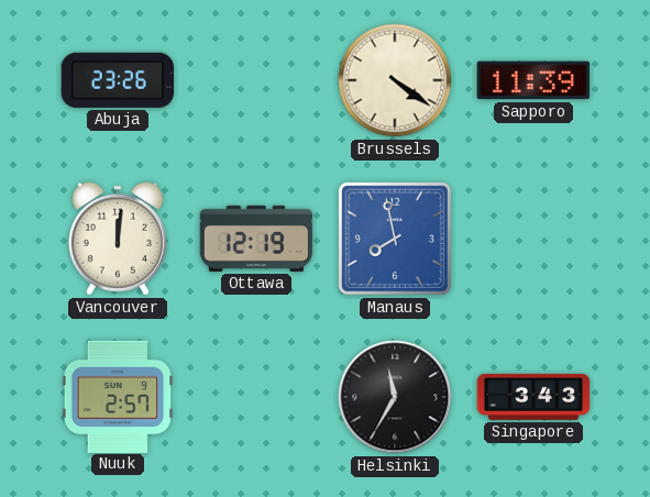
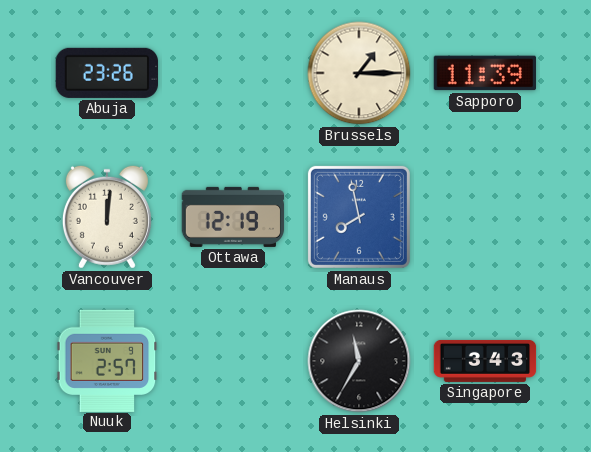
Brussels: 4:21 -> 1:15
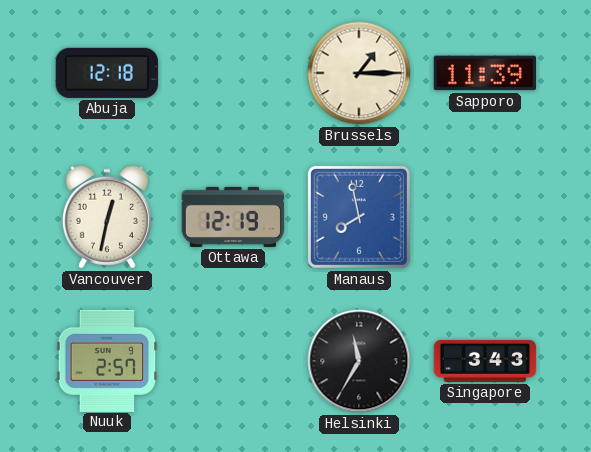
Abuja: 23:26 -> 12:18
Vancouver: 12:01 -> 12:32
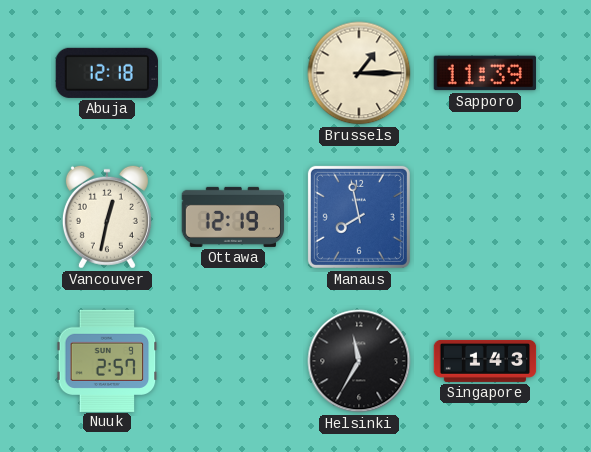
Singapore: 3:43 -> 1:43
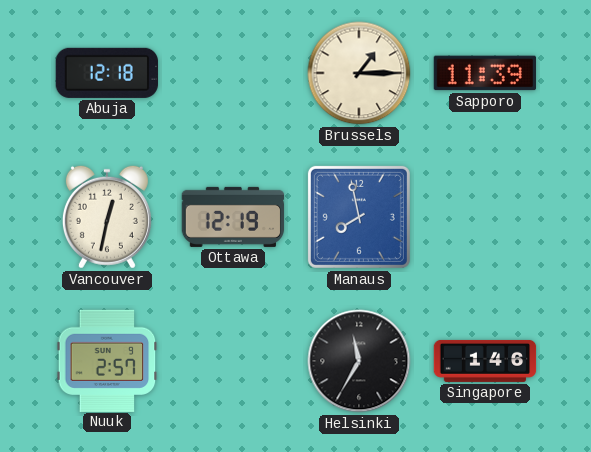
Singapore: 1:43 -> 1:46
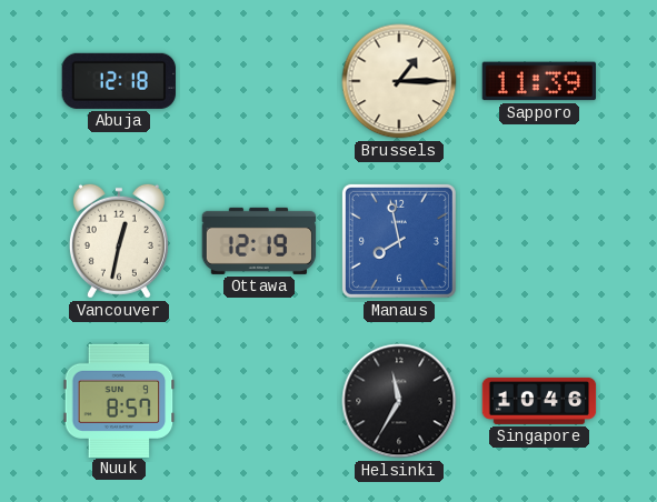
Nuuk: 2:57 -> 8:57
Singapore: 1:46 -> 10:46
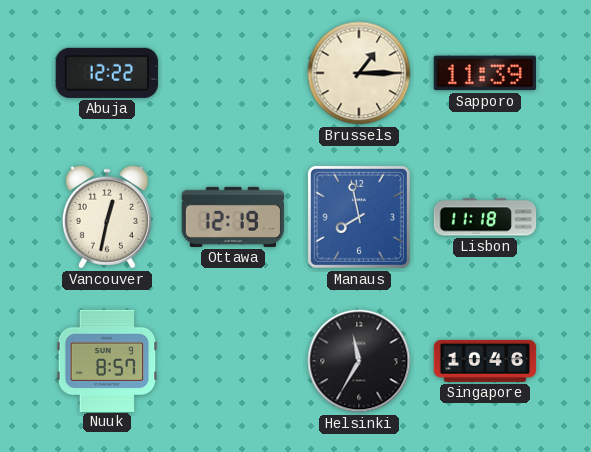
Abuja: 12:18 -> 12:22
Lisbon: none -> 11:18
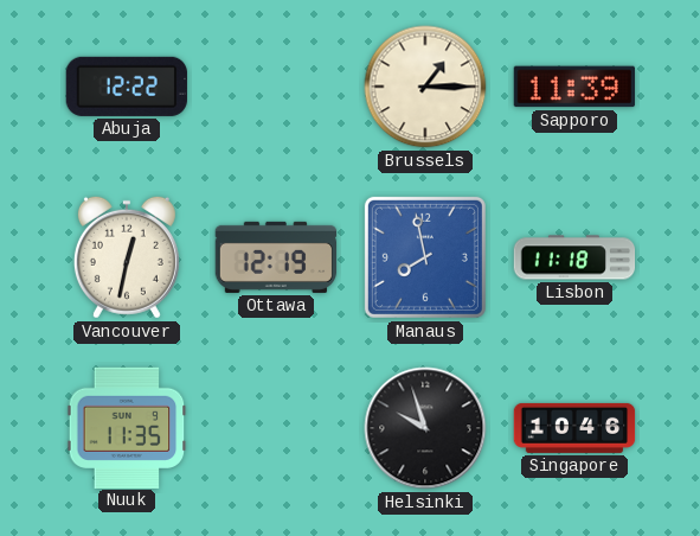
Nuuk: 8:57 -> 11:35
Helsinki: 11:35 -> 9:57
